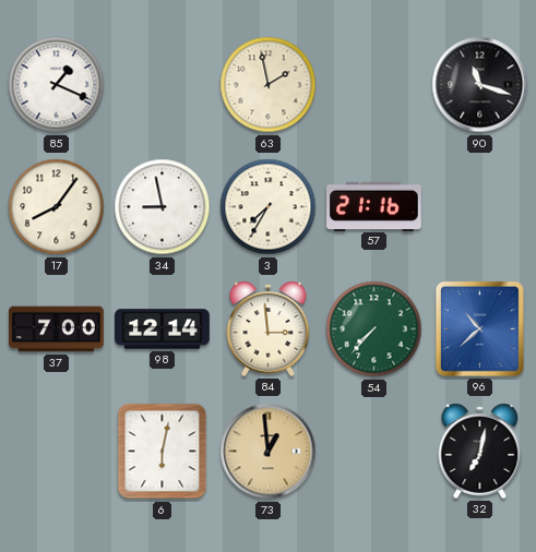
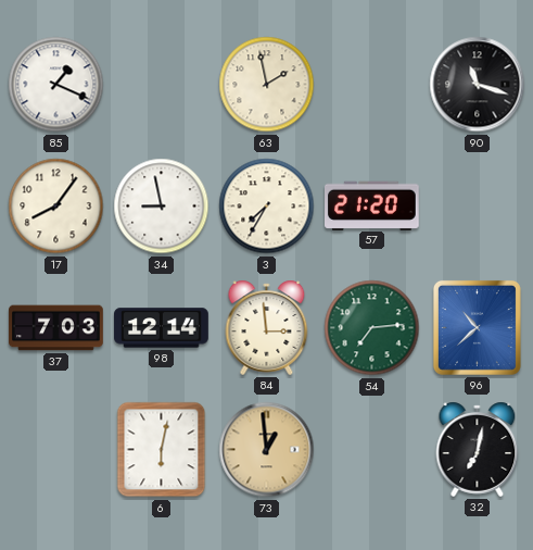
57: 21:16 -> 21:20
37: 7:00 -> 7:03
54: 7:37 -> 7:14
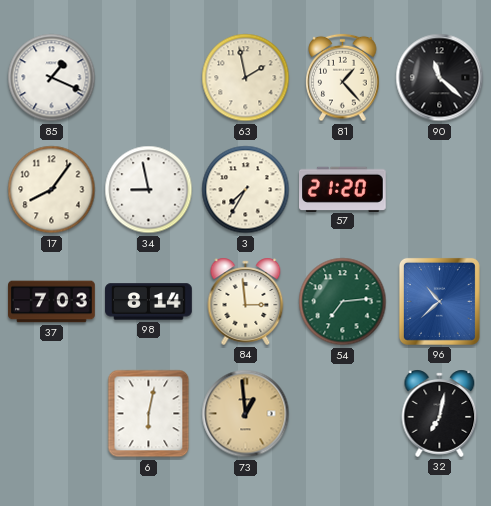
81: none -> 1:23
90: 11:18 -> 11:22
98: 12:14 -> 8:14
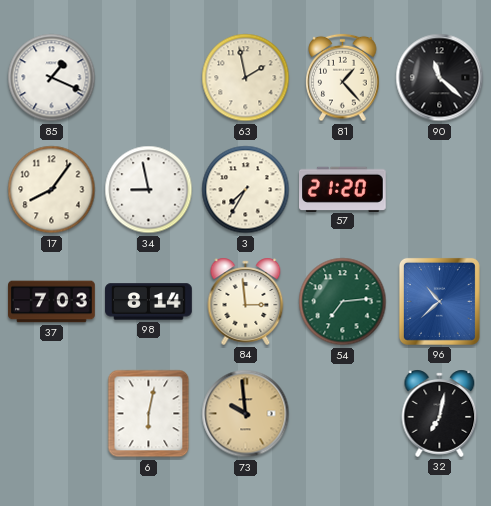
73: 12:59 -> 9:59
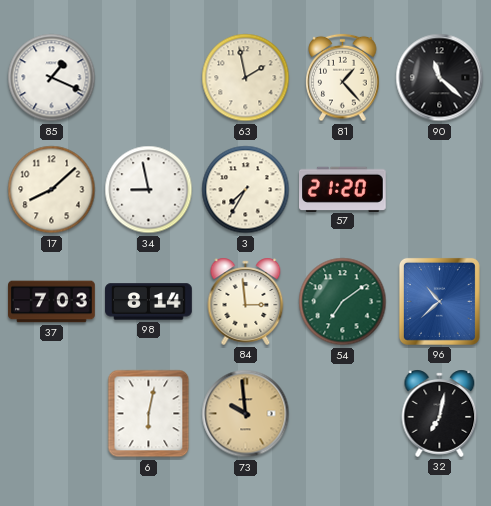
17: 8:06 -> 8:08
54: 7:14 -> 7:09
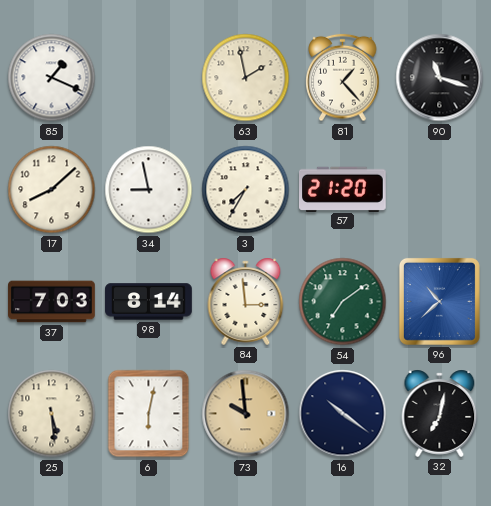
90: 11:22 -> 11:18
25: none -> 5:29
16: none -> 10:21
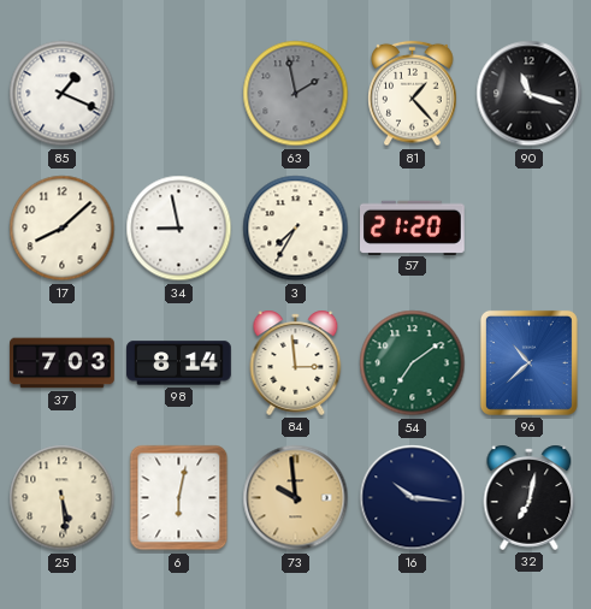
63 dial: cream -> grey
16: 10:21 -> 10:16
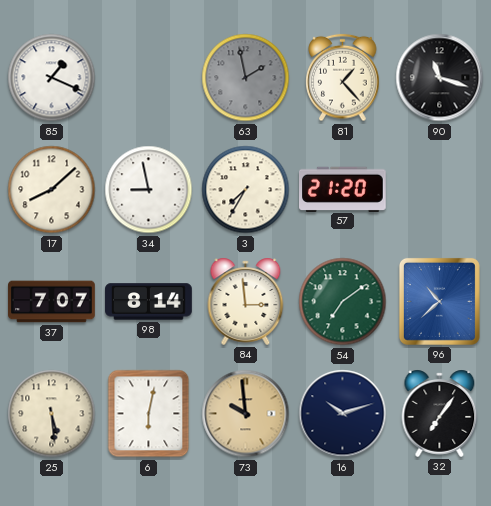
37: 7:03 -> 7:07
16: 10:16 -> 10:12
32: 7:02 -> 7:06
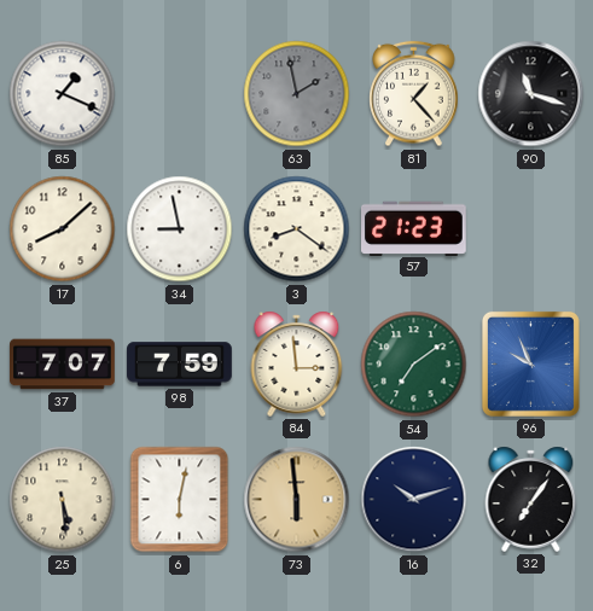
3: 7:35 -> 8:21
57: 21:20 -> 21:23
98: 8:14 -> 7:59
96: 10:38 -> 9:56
73: 9:59 -> 5:59
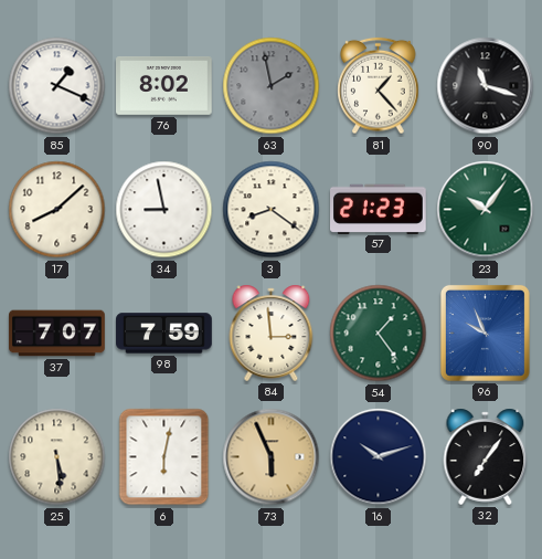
76: none -> 8:02
23: none -> 10:06
54: 7:09 -> 1:24
73: 5:59 -> 5:56
